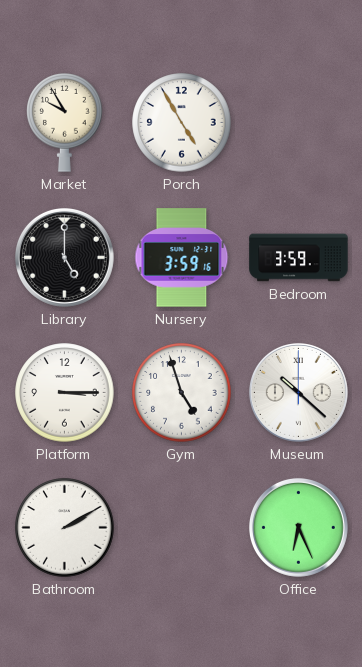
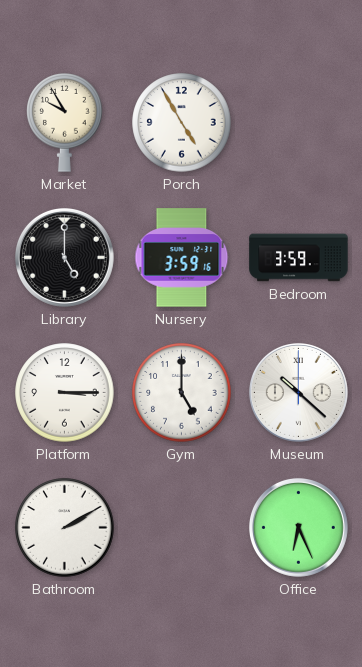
Gym: 4:57 -> 5:00
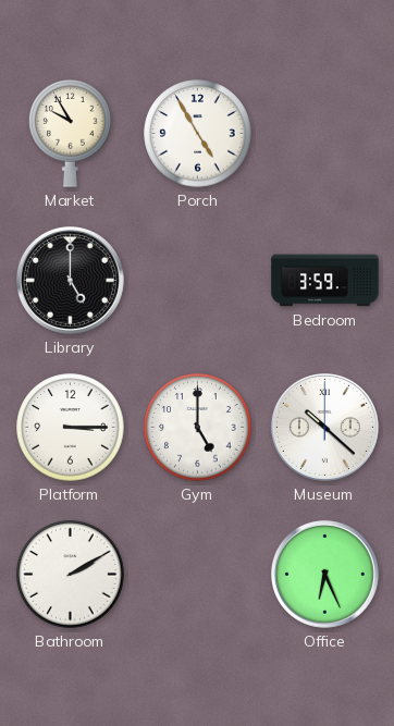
Nursery: 3:59 -> none
